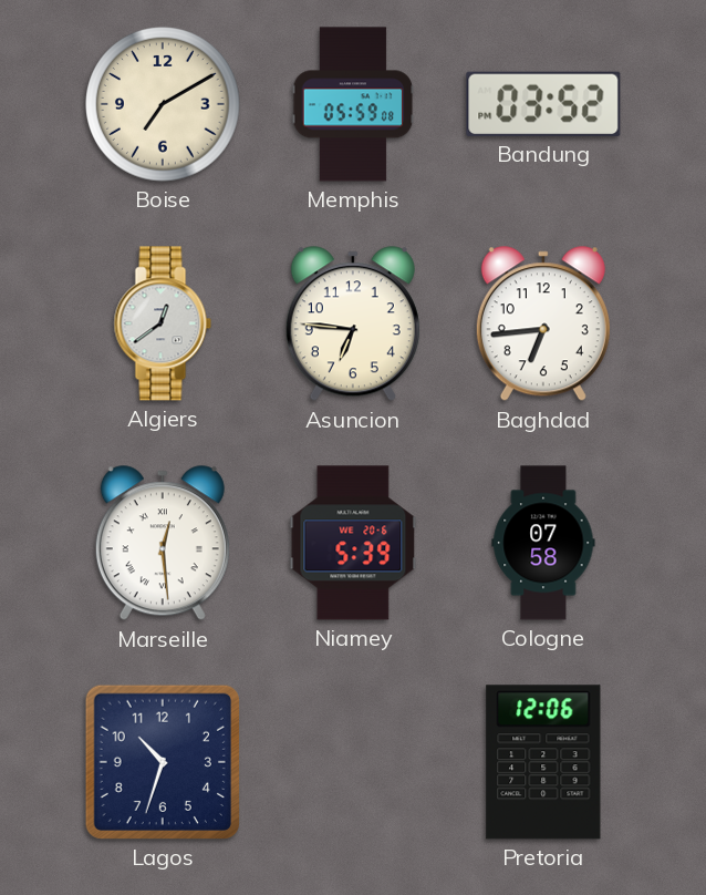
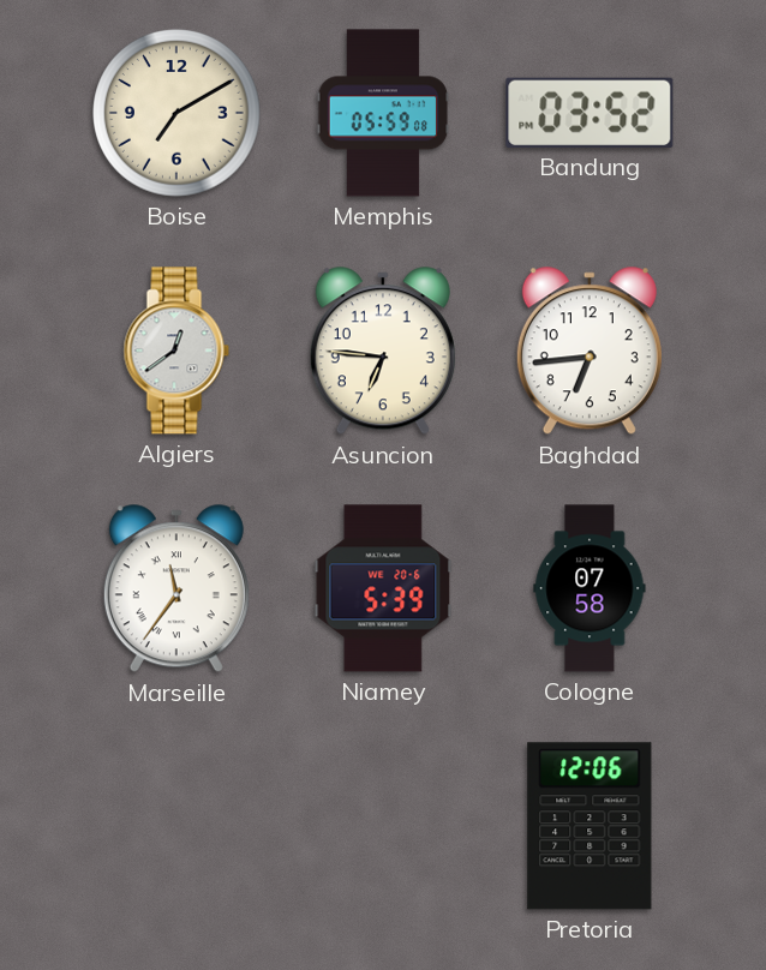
Marseille: 12:29 -> 11:36
Lagos: 10:33 -> none
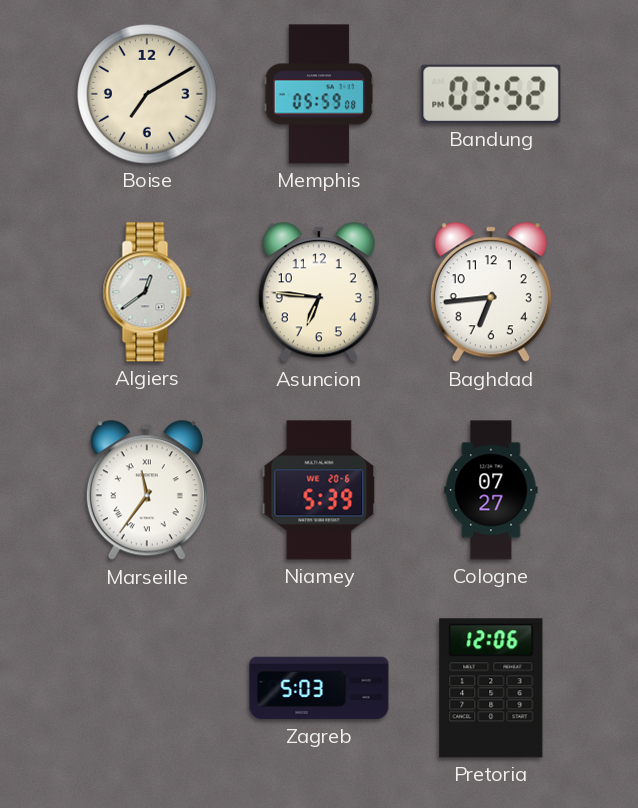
Cologne: 07:58 -> 07:27
Zagreb: none -> 5:03
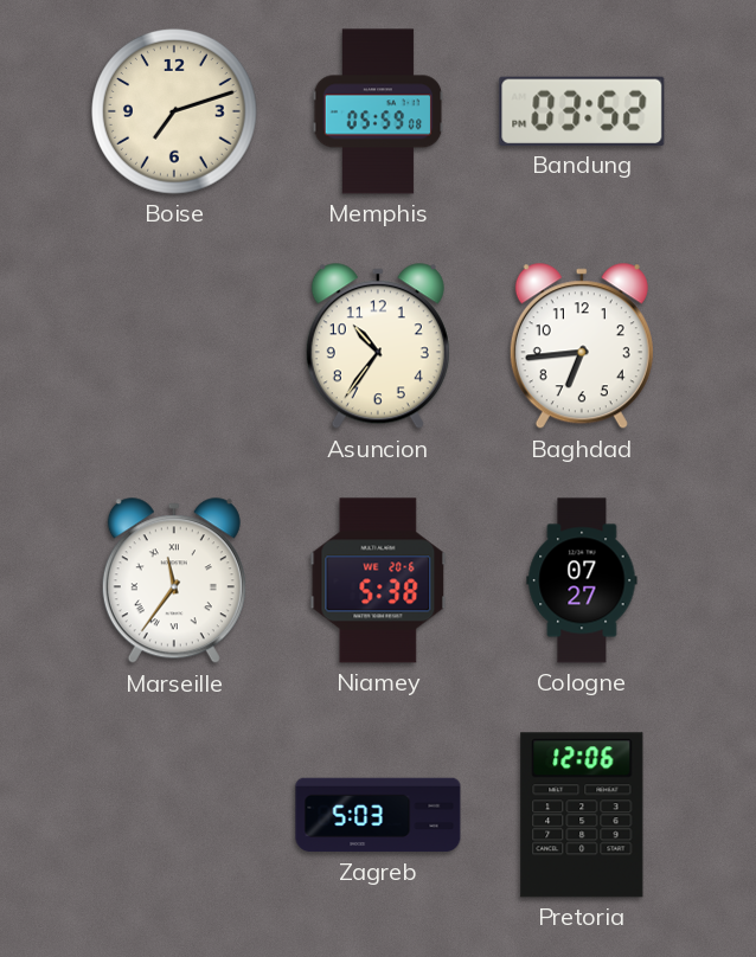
Boise: 7:10 -> 7:12
Algiers: 12:39 -> none
Asuncion: 6:46 -> 10:36
Niamey: 5:39 -> 5:38
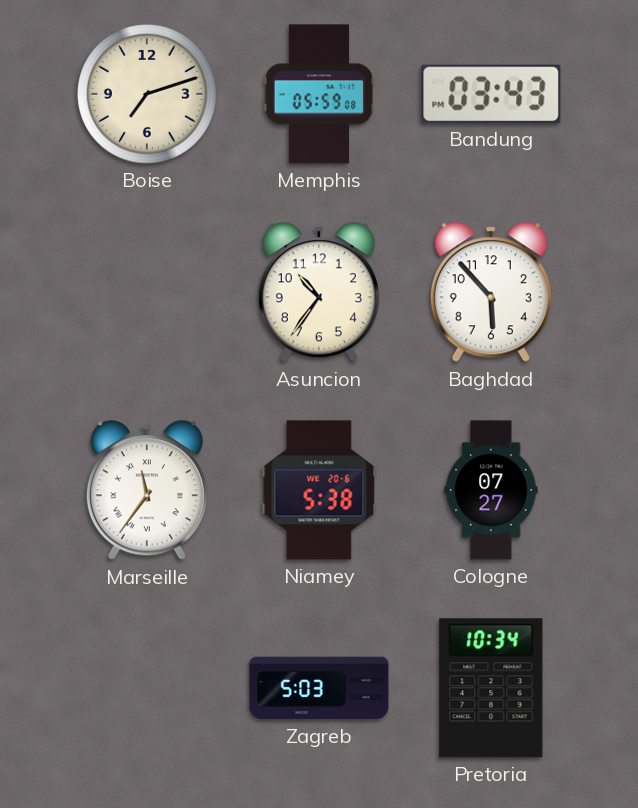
Bandung: 03:52 -> 03:43
Baghdad: 6:44 -> 5:53
Pretoria: 12:06 -> 10:34
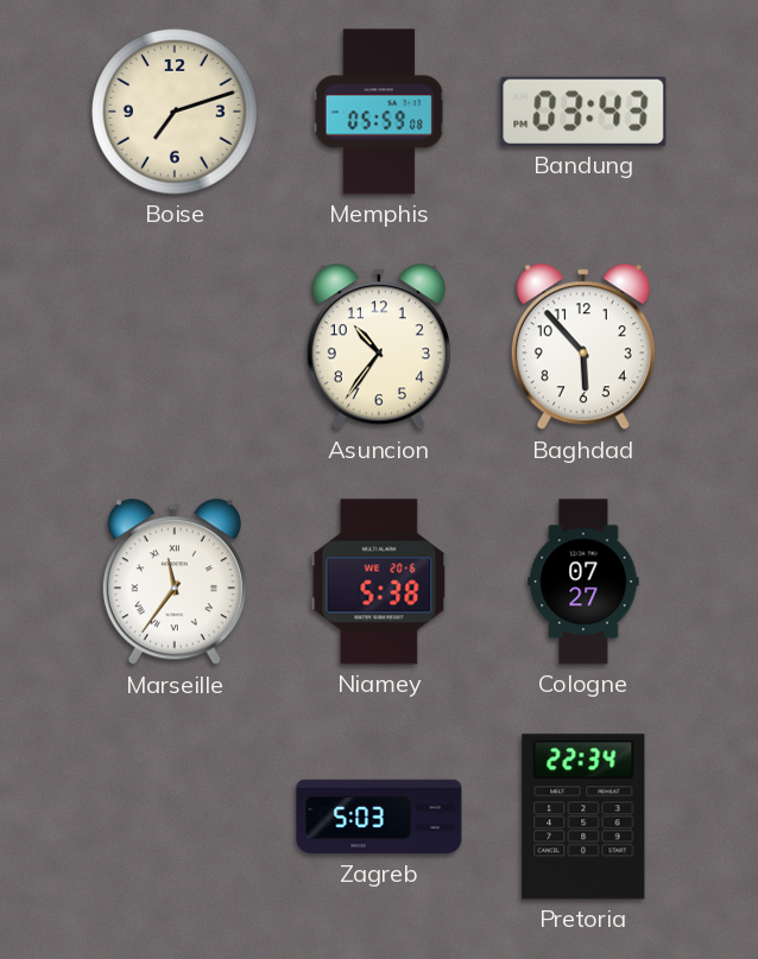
Pretoria: 10:34 -> 22:34
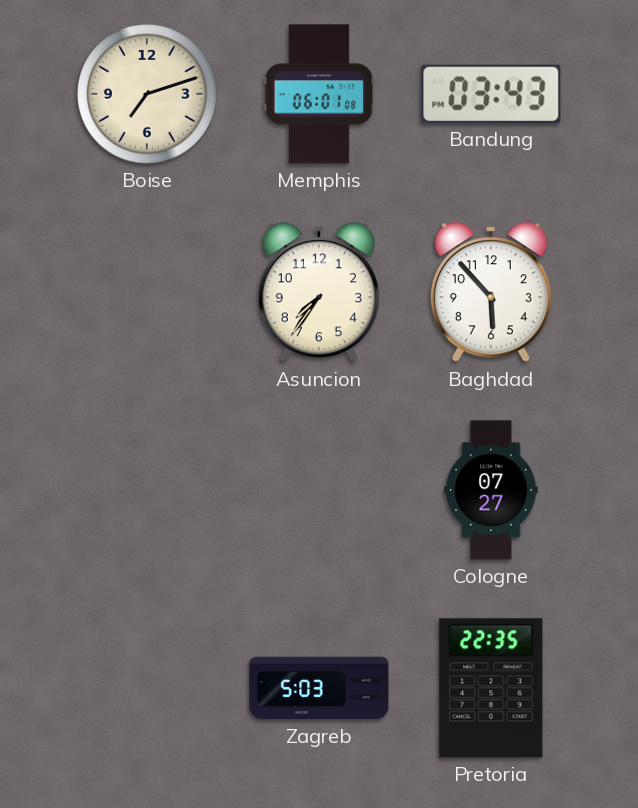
Memphis: 05:59 -> 06:01
Asuncion: 10:36 -> 7:36
Marseille: 11:36 -> none
Niamey: 5:38 -> none
Pretoria: 22:34 -> 22:35
